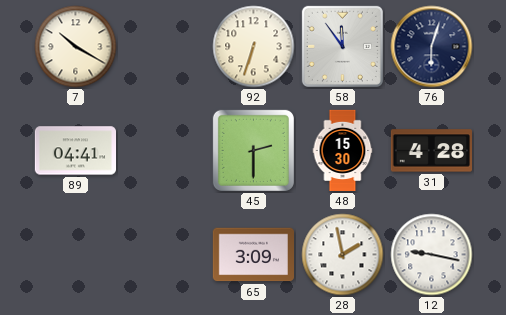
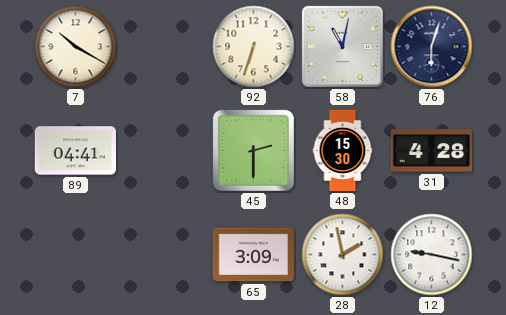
58: 11:54 -> 11:02
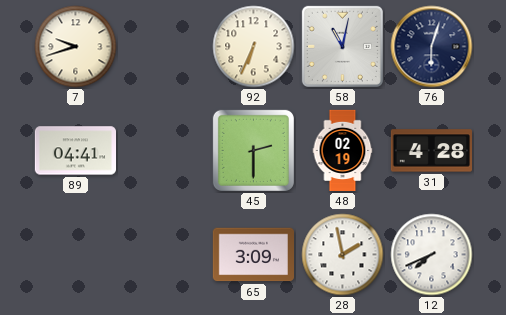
7: 10:20 -> 9:42
92: 6:33 -> 6:34
48: 15:30 -> 02:19
12: 9:17 -> 7:41
